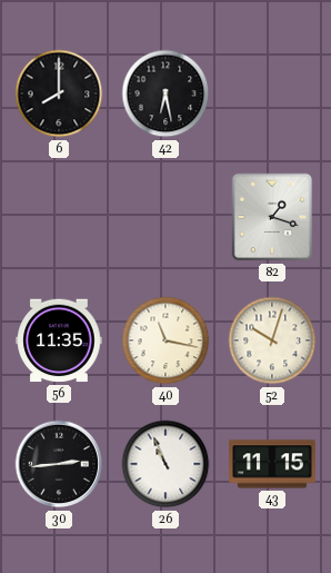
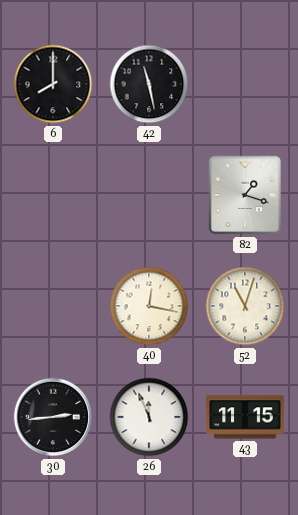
42: 6:28 -> 11:28
56: 11:35 -> none
40: 11:17 -> 12:17
52: 10:03 -> 11:03
26: 10:56 -> 11:56
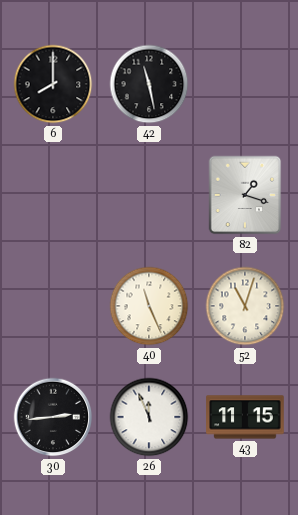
40: 12:17 -> 11:26
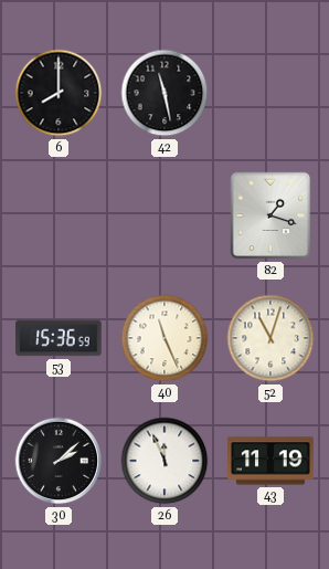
53: none -> 15:36
30: 2:44 -> 2:08
43: 11:15 -> 11:19
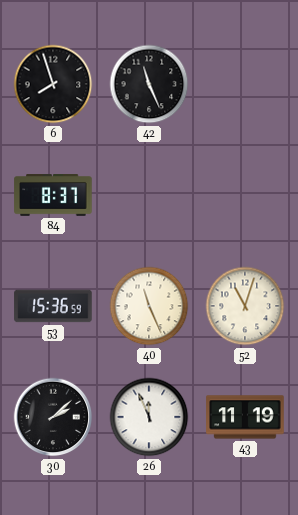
6: 8:00 -> 7:57
42: 11:28 -> 11:26
84: none -> 8:37
82: 1:18 -> none
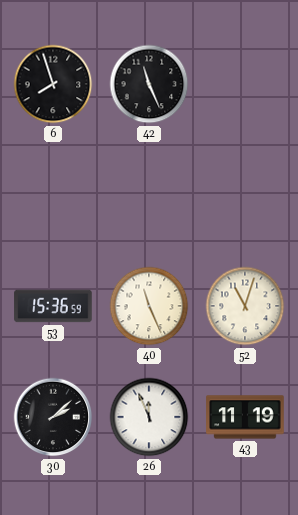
84: 8:37 -> none
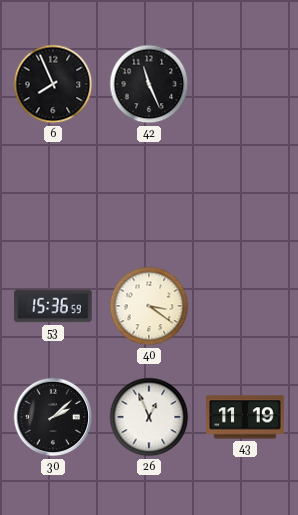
6: 7:57 -> 7:56
40: 11:26 -> 3:21
52: 11:03 -> none
26: 11:56 -> 12:56
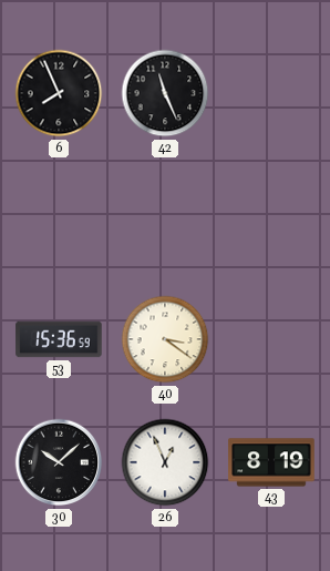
30: 2:08 -> 10:08
43: 11:19 -> 8:19
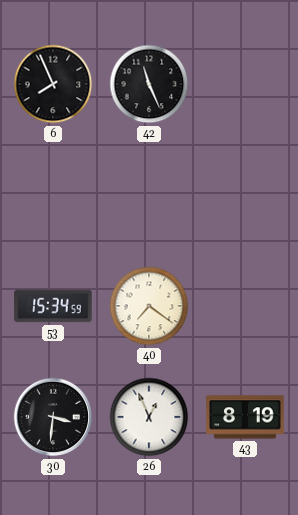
53: 15:36 -> 15:34
40: 3:21 -> 7:21
30: 10:08 -> 3:31
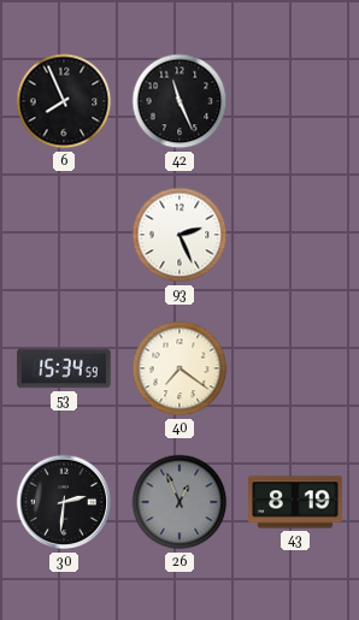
93: none -> 2:26
30: 3:31 -> 2:31
26 dial: white -> grey
